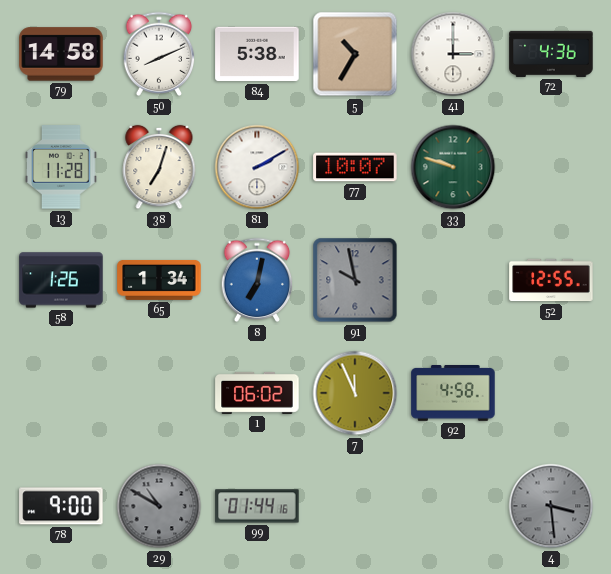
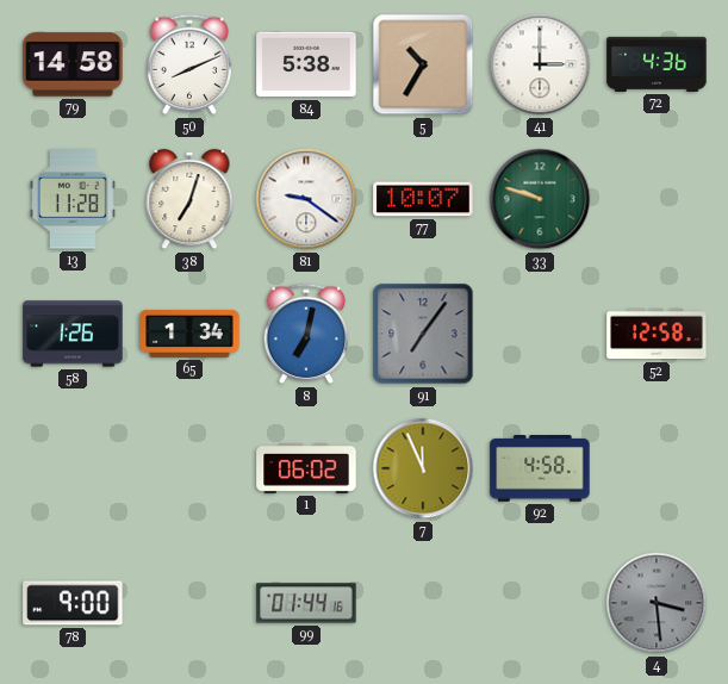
81: 2:10 -> 9:21
91: 9:58 -> 7:06
52: 12:55 -> 12:58
29: 10:50 -> none
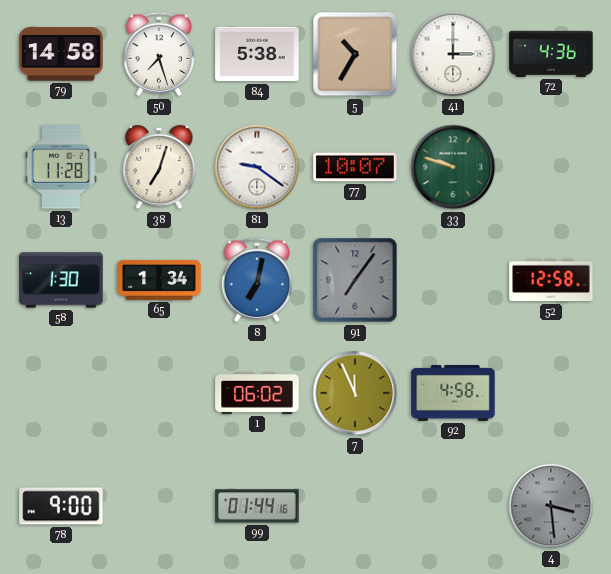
50: 8:11 -> 7:27
58: 1:26 -> 1:30
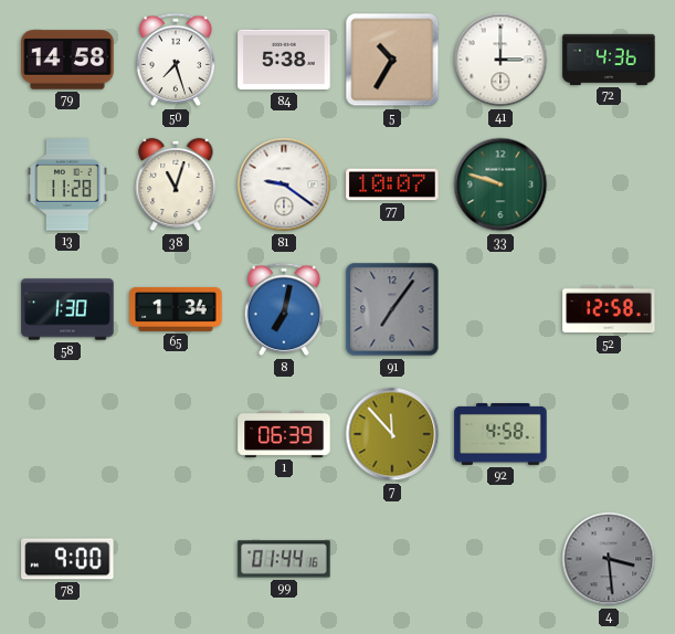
38: 7:03 -> 11:03
1: 06:02 -> 06:39
7: 11:56 -> 11:53
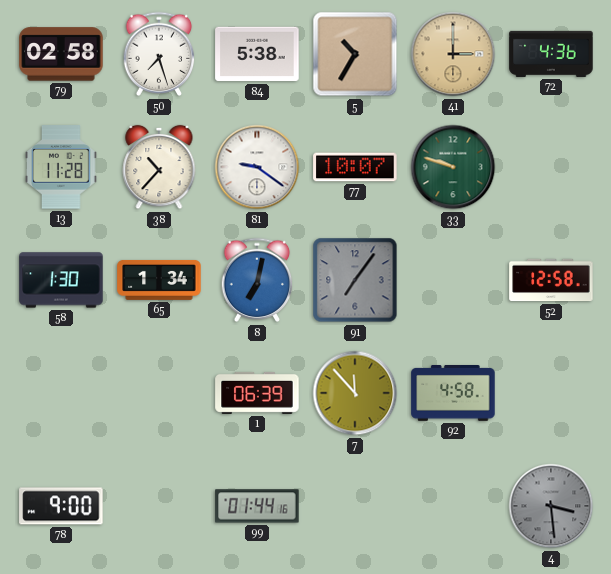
79: 14:58 -> 02:58
41 dial: white -> champagne
38: 11:03 -> 10:37
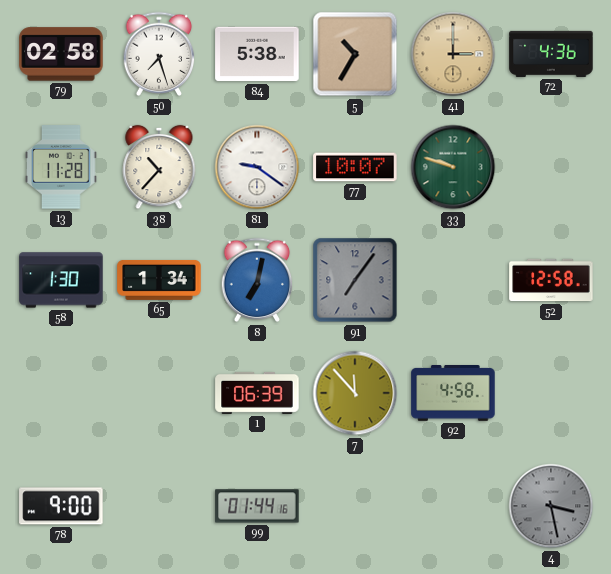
4: 3:29 -> 3:28
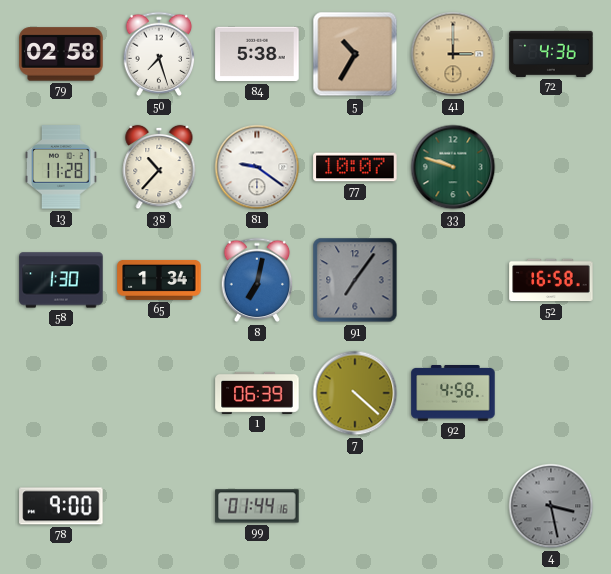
52: 12:58 -> 16:58
7: 11:53 -> 4:22
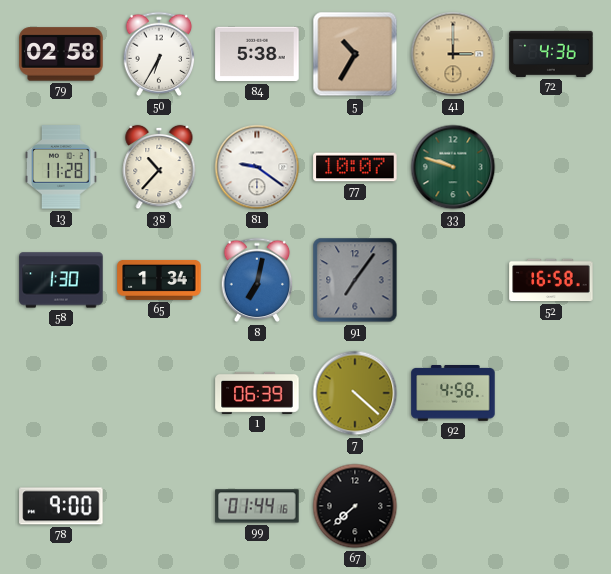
50: 7:27 -> 6:35
67: none -> 7:38
4: 3:28 -> none
